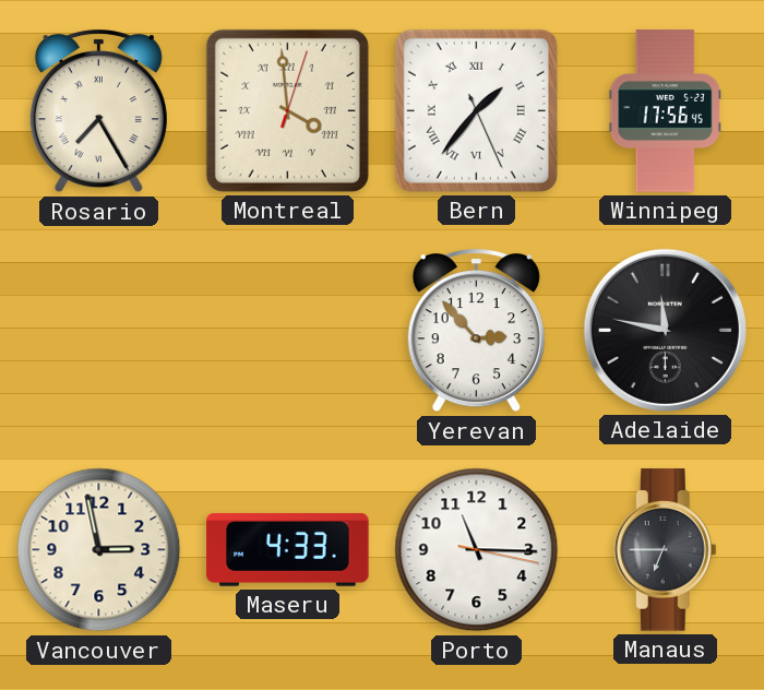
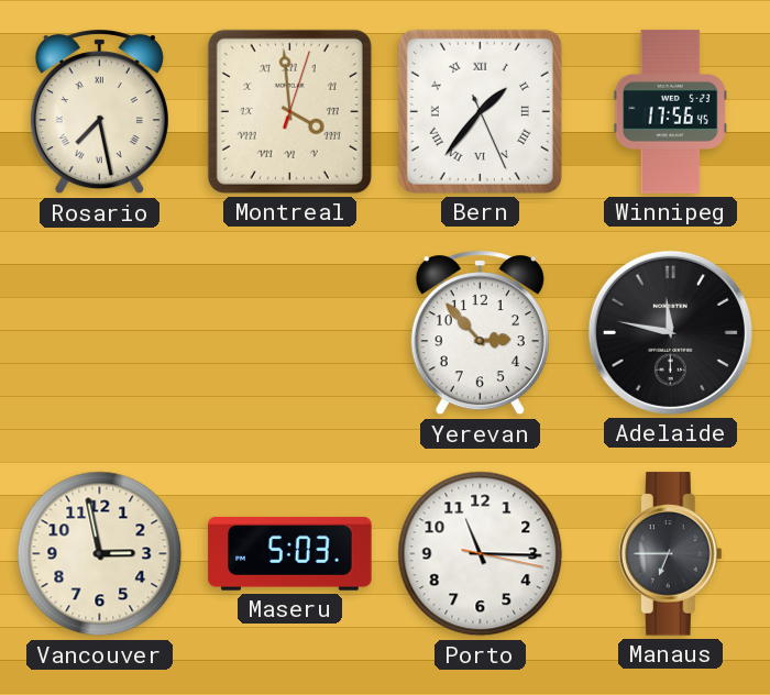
Rosario: 7:25 -> 7:28
Maseru: 4:33 -> 5:03
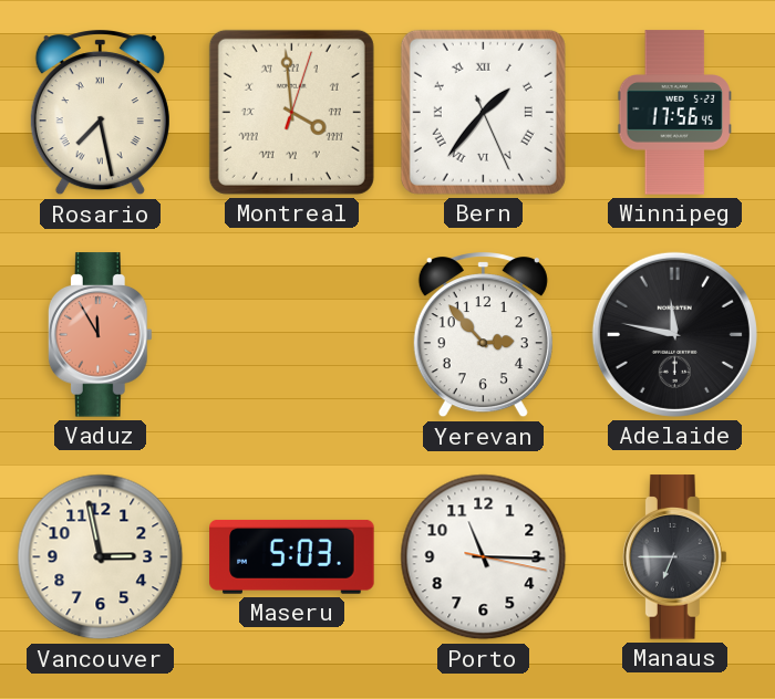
Vaduz: none -> 11:55
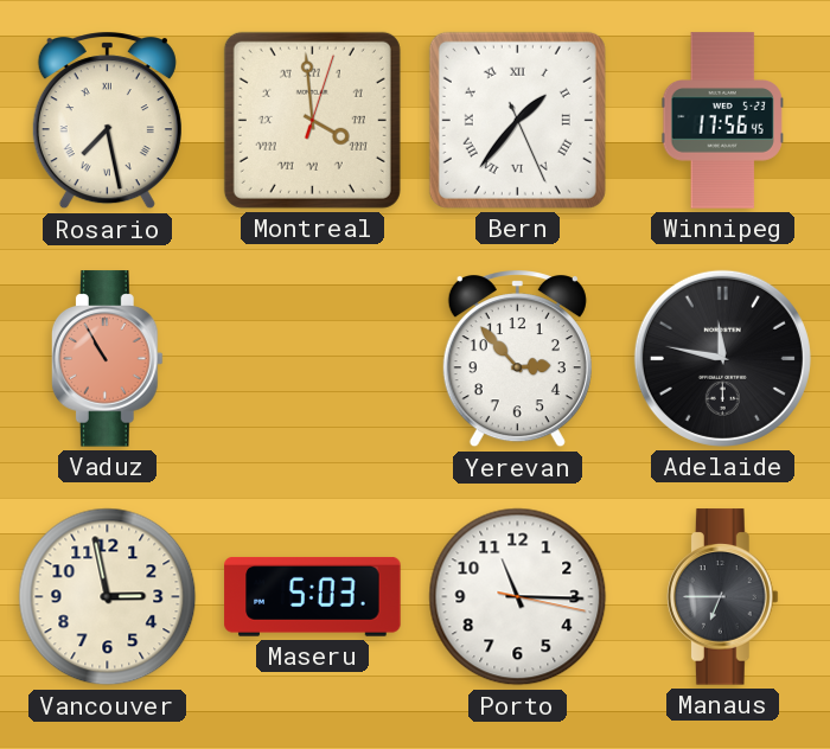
Vaduz: 11:55 -> 10:55
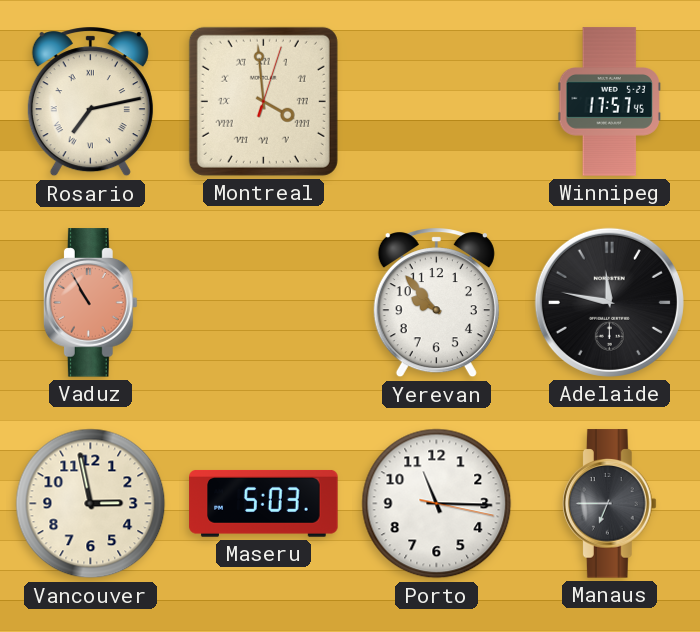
Rosario: 7:28 -> 7:13
Bern: 1:36 -> none
Winnipeg: 17:56 -> 17:57
Yerevan: 2:53 -> 9:53
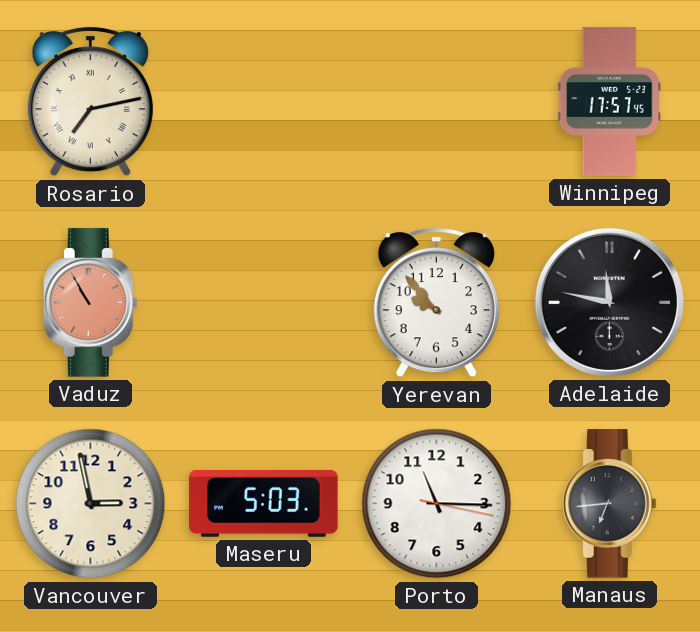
Montreal: 3:59 -> none
Manaus: 6:45 -> 6:44
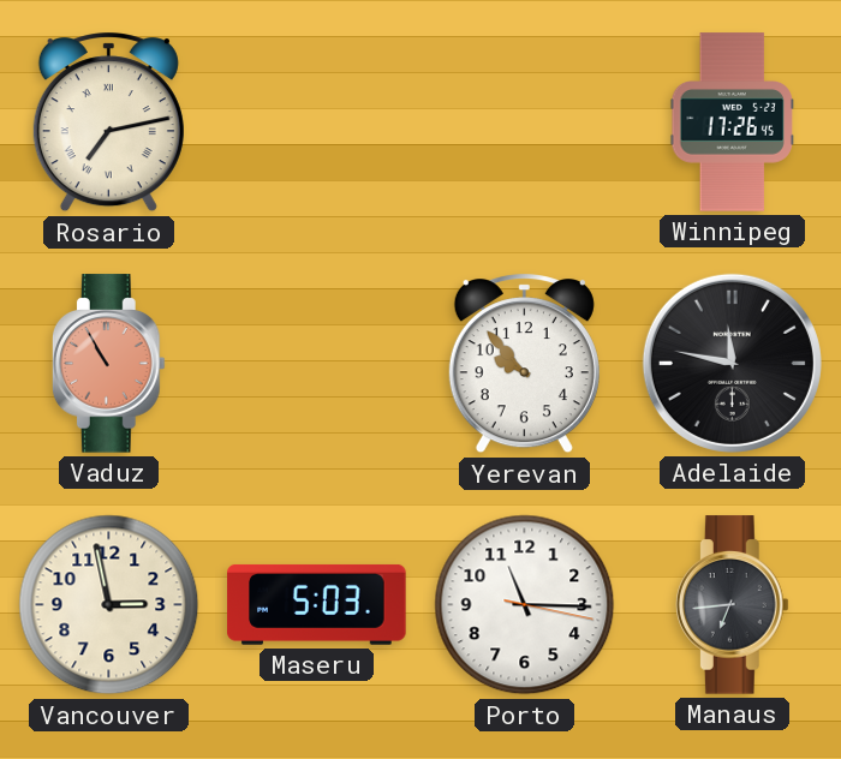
Winnipeg: 17:57 -> 17:26
